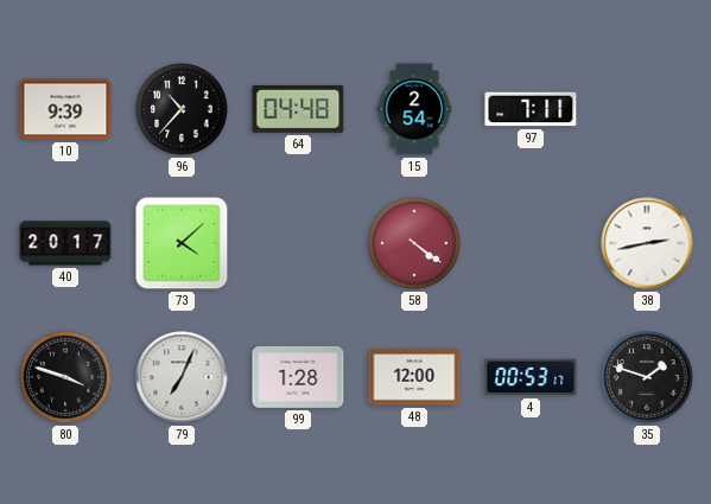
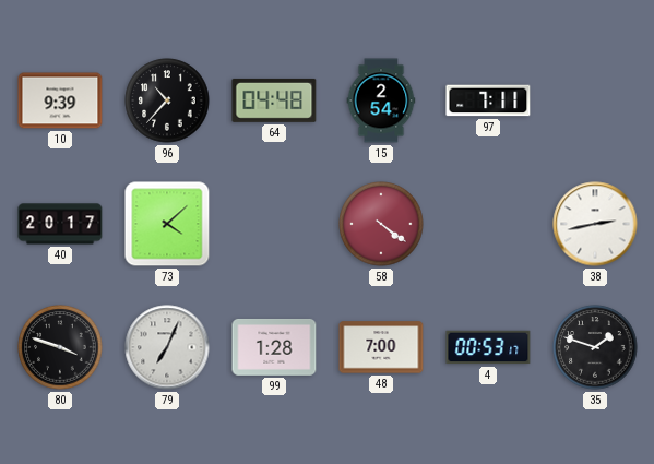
48: 12:00 -> 7:00
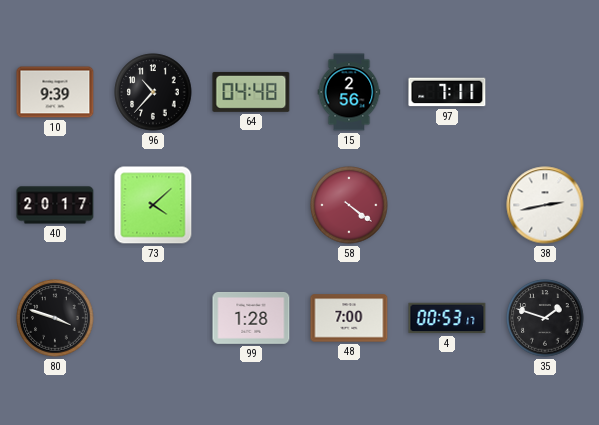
15: 2:54 -> 2:56
79: 7:04 -> none
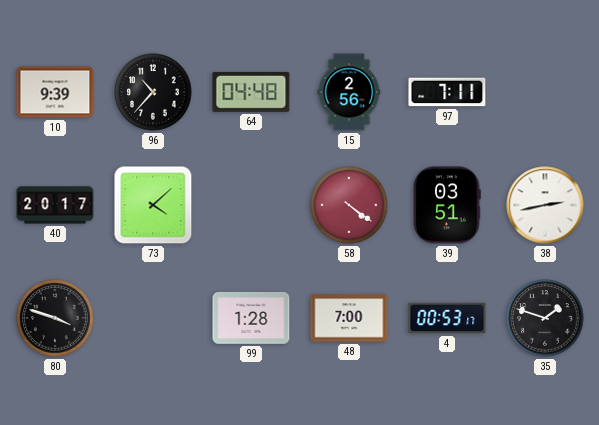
39: none -> 03:51
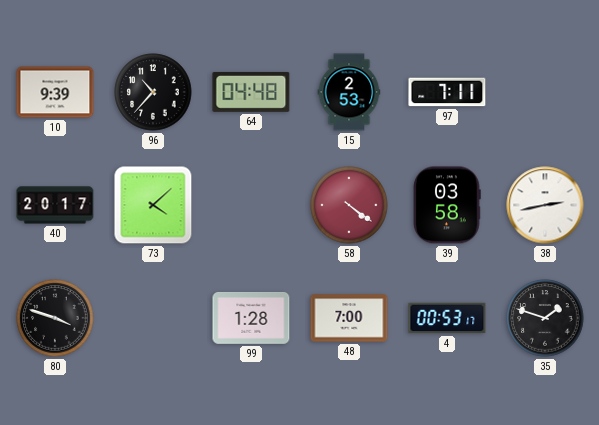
15: 2:56 -> 2:53
39: 03:51 -> 03:58
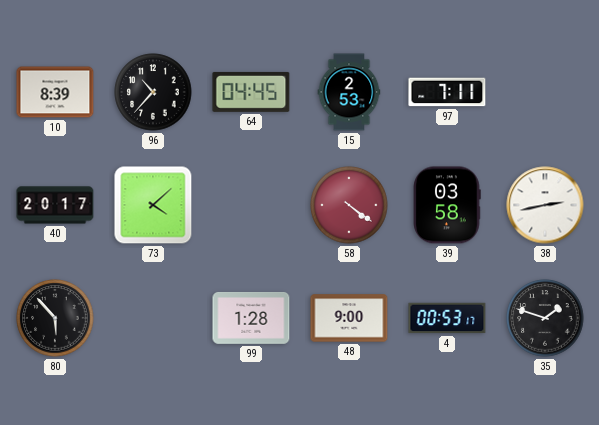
10: 9:39 -> 8:39
64: 04:48 -> 04:45
80: 3:48 -> 5:53
48: 7:00 -> 9:00
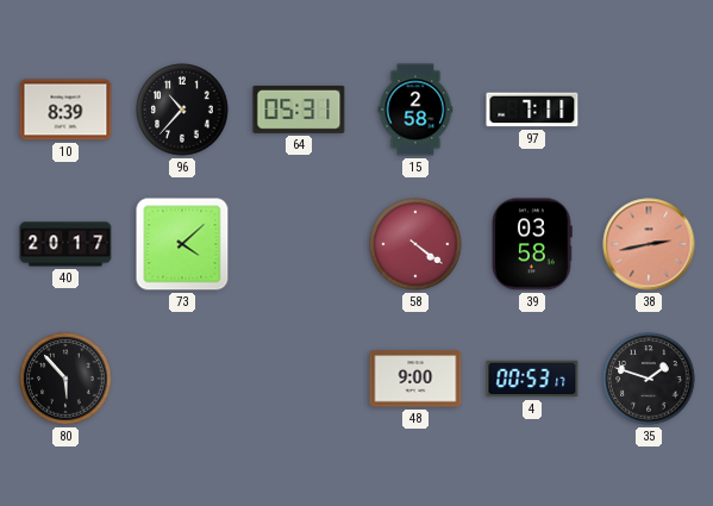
64: 04:45 -> 05:31
15: 2:53 -> 2:58
38 dial: white -> salmon
99: 1:28 -> none
